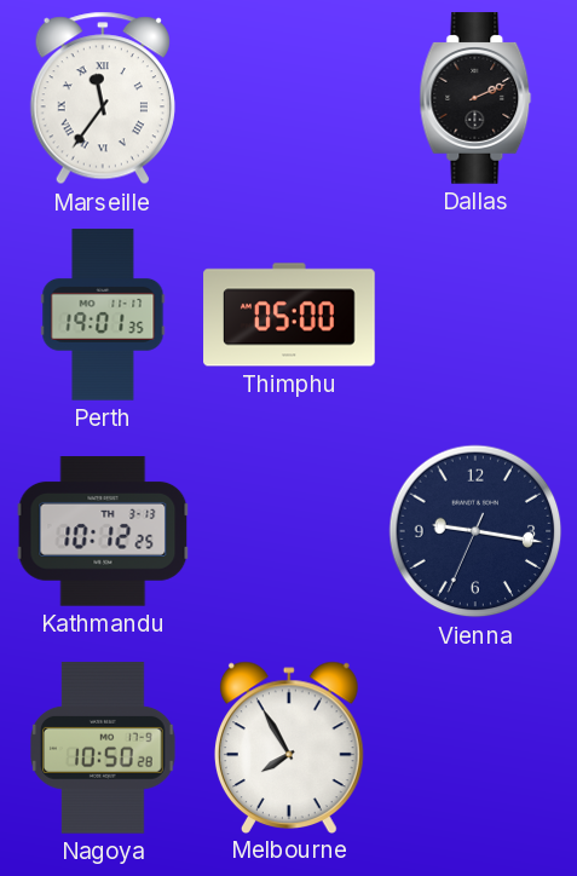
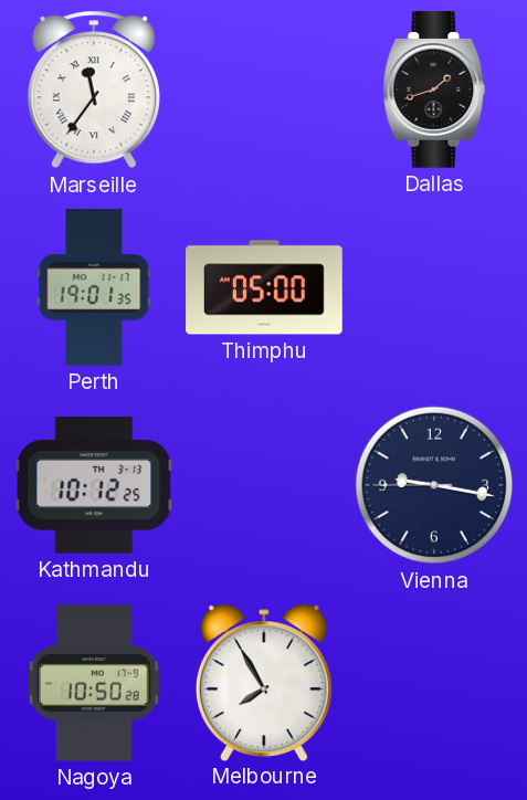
Dallas: 2:11 -> 1:42
Vienna: 9:16:34 -> 9:16:45
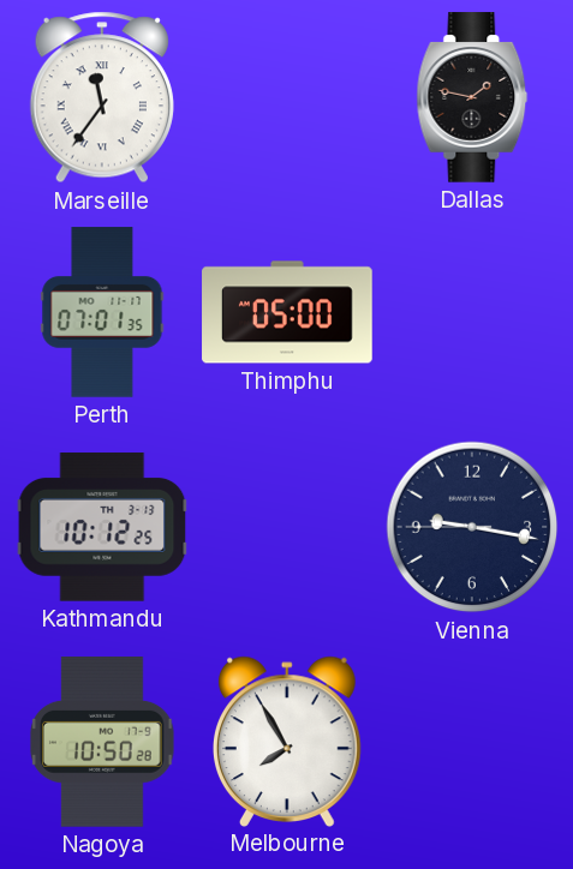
Dallas: 1:42 -> 1:47
Perth: 19:01 -> 07:01
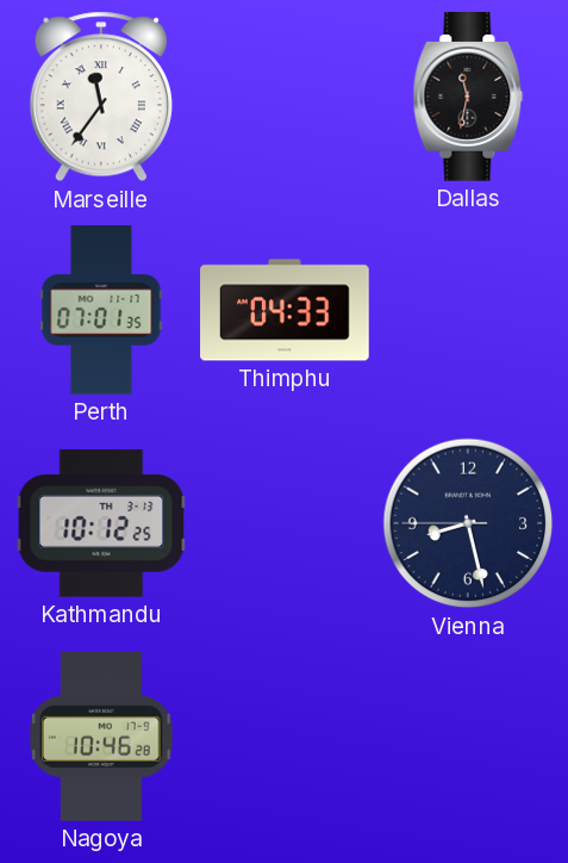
Dallas: 1:47 -> 11:32
Thimphu: 05:00 -> 04:33
Vienna: 9:16 -> 8:27
Nagoya: 10:50 -> 10:46
Melbourne: 7:55 -> none
